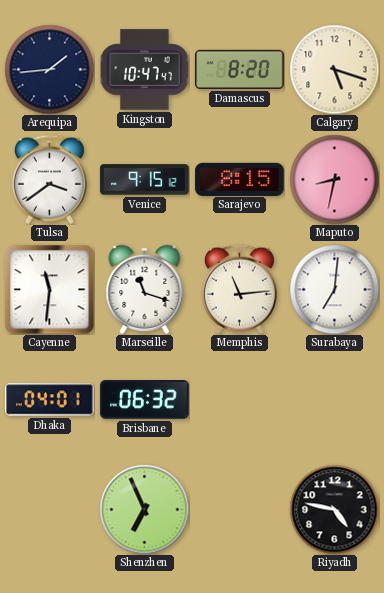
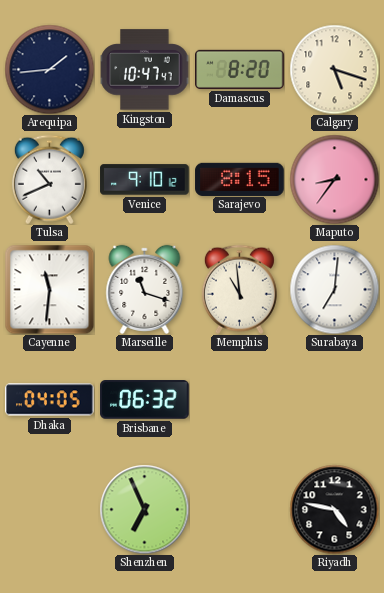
Tulsa: 3:39 -> 10:41
Venice: 9:15 -> 9:10
Maputo: 8:32 -> 8:36
Memphis: 11:14 -> 10:59
Dhaka: 04:01 -> 04:05
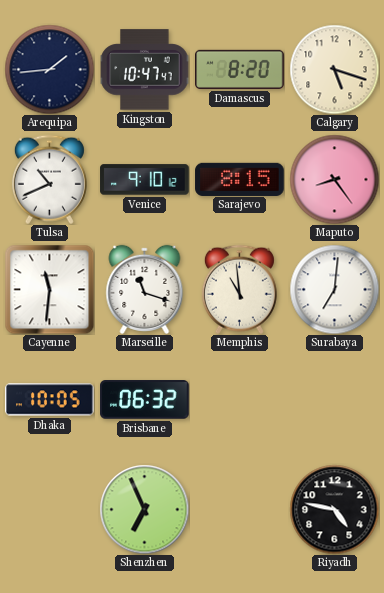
Maputo: 8:36 -> 8:24
Dhaka: 04:05 -> 10:05
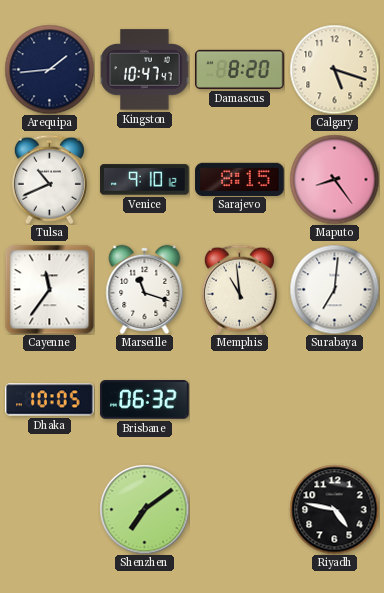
Cayenne: 11:31 -> 11:36
Shenzhen: 6:56 -> 7:09
